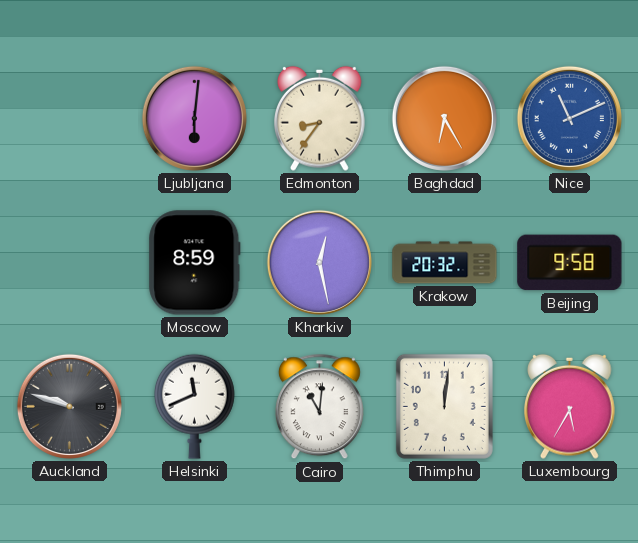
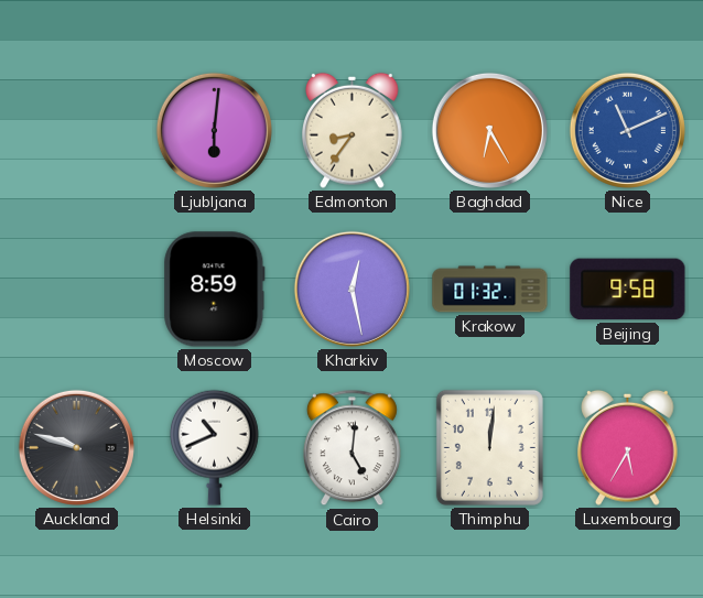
Krakow: 20:32 -> 01:32
Helsinki: 11:41 -> 10:41
Cairo: 11:01 -> 5:01
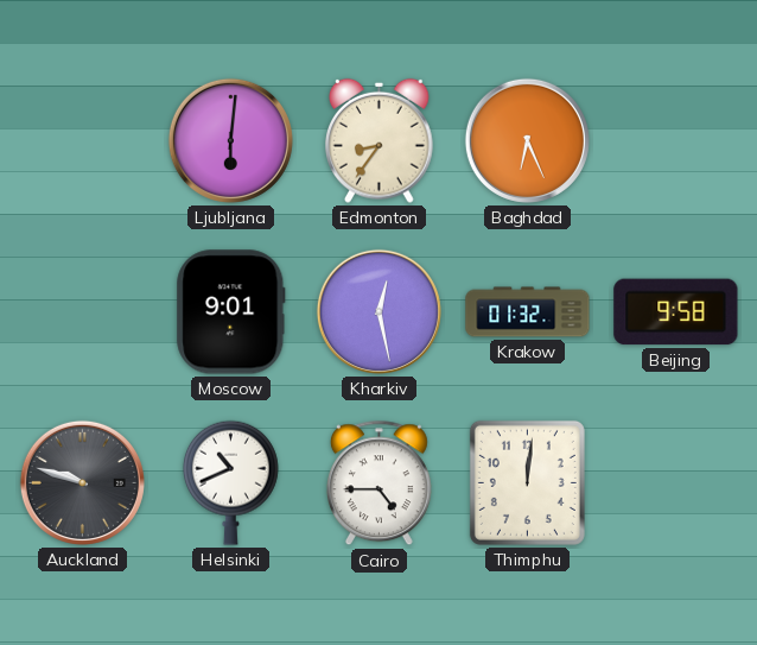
Baghdad: 6:25 -> 6:26
Nice: 11:11 -> none
Moscow: 8:59 -> 9:01
Cairo: 5:01 -> 4:45
Luxembourg: 5:35 -> none
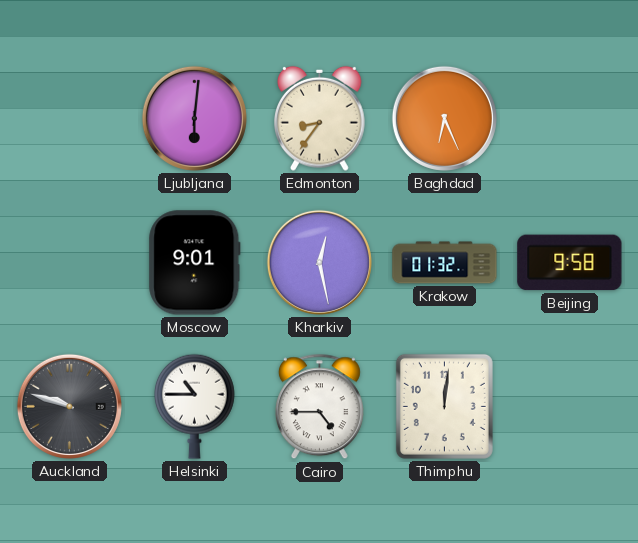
Helsinki: 10:41 -> 10:45
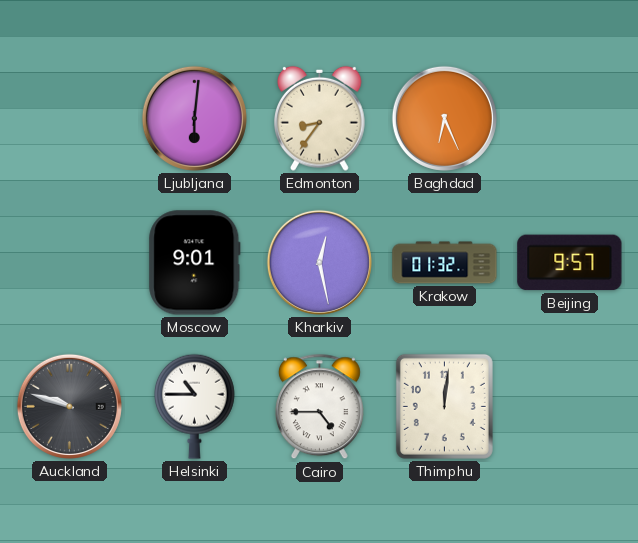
Beijing: 9:58 -> 9:57
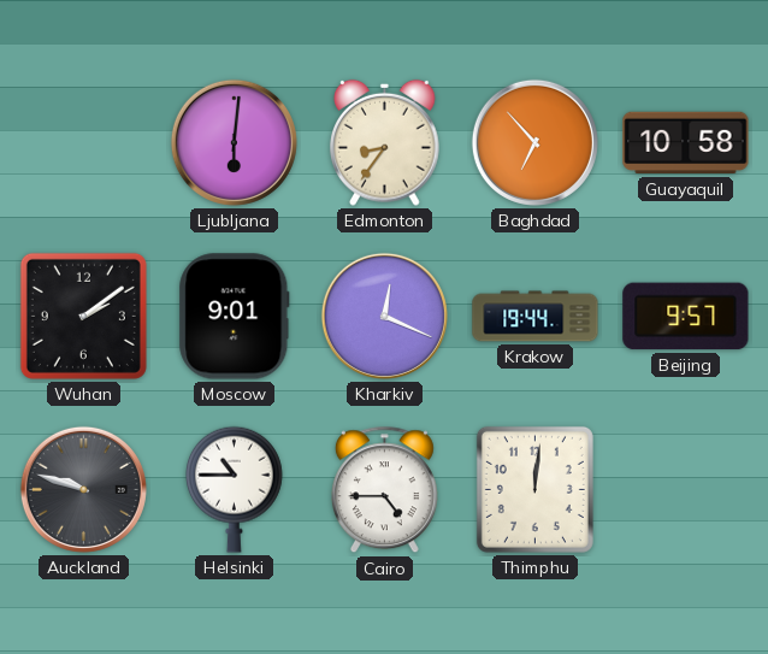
Baghdad: 6:26 -> 6:53
Guayaquil: none -> 10:58
Wuhan: none -> 2:09
Kharkiv: 12:28 -> 12:19
Krakow: 01:32 -> 19:44
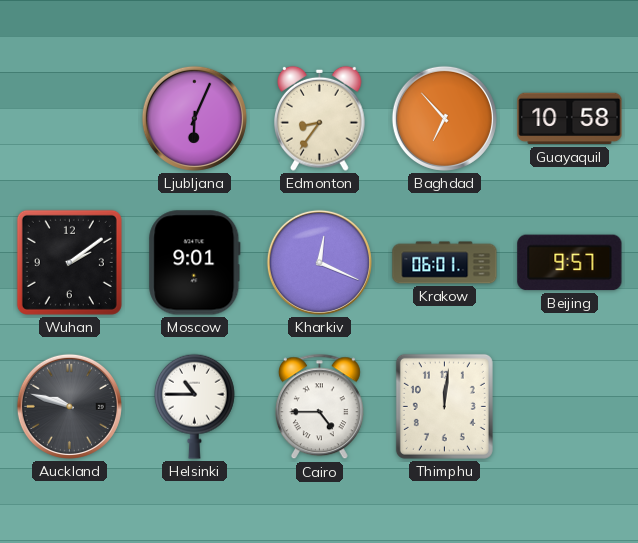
Ljubljana: 6:01 -> 6:04
Krakow: 19:44 -> 06:01
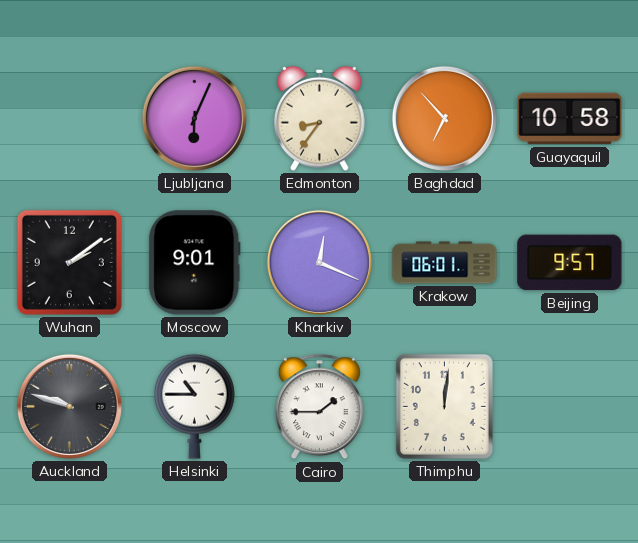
Cairo: 4:45 -> 1:45
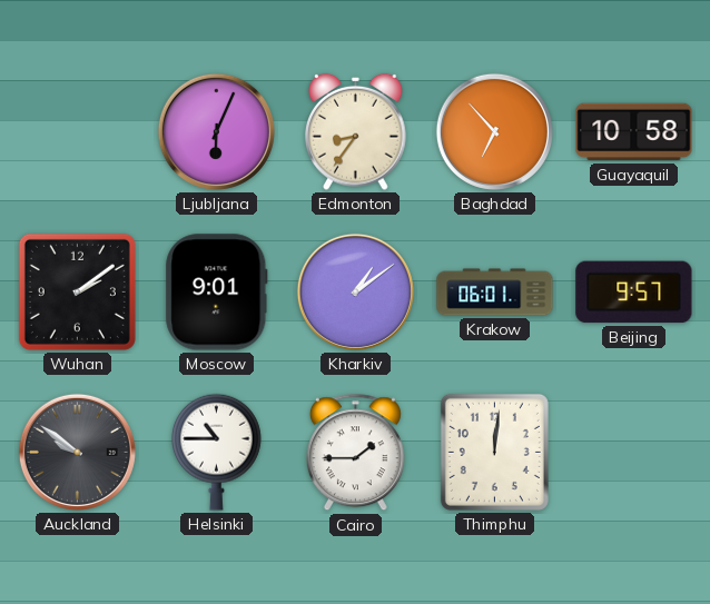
Kharkiv: 12:19 -> 1:09
Auckland: 9:48 -> 9:51
